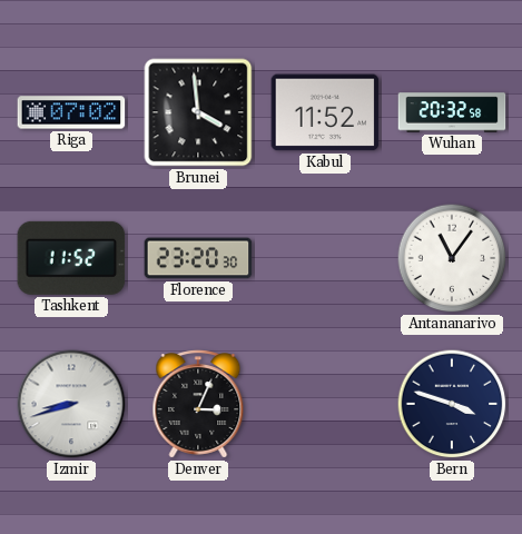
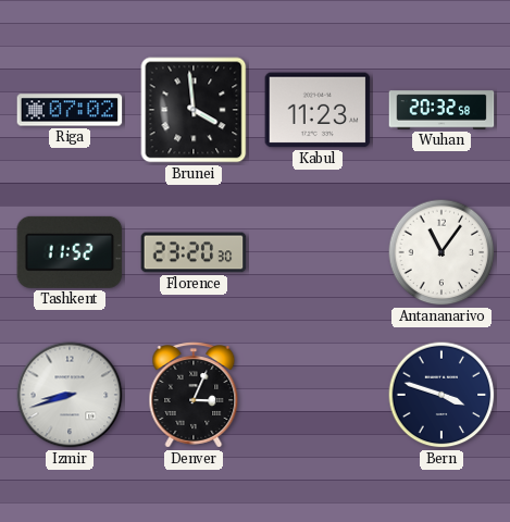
Kabul: 11:52 -> 11:23
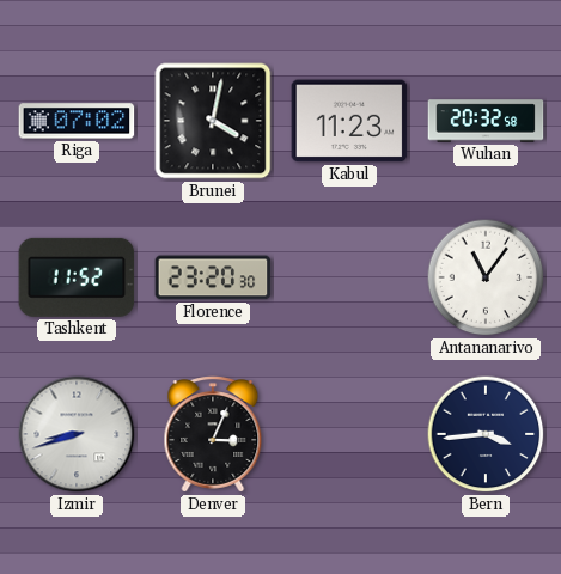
Brunei: 3:59 -> 4:02
Bern: 3:48 -> 3:44
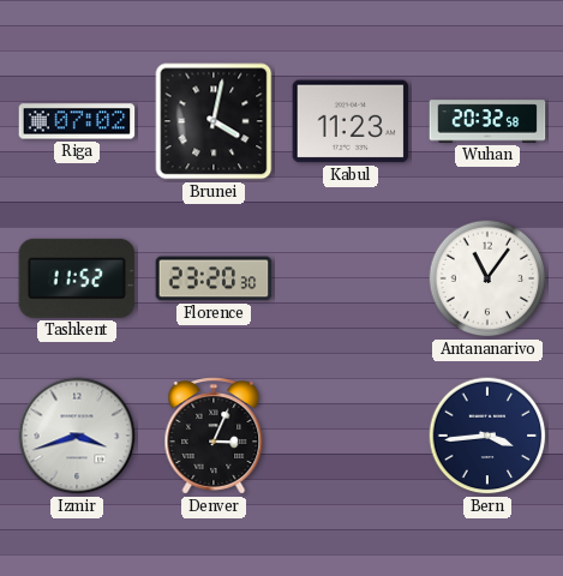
Izmir: 8:42 -> 3:42
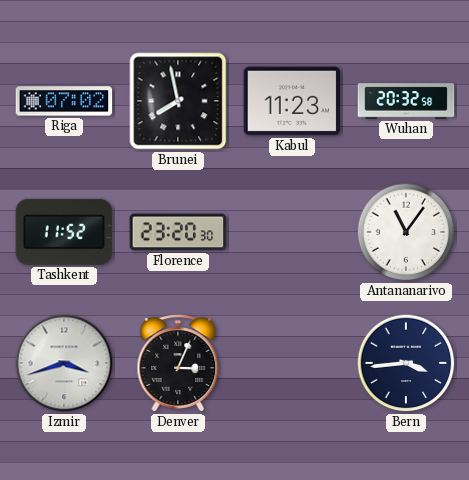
Brunei: 4:02 -> 7:58
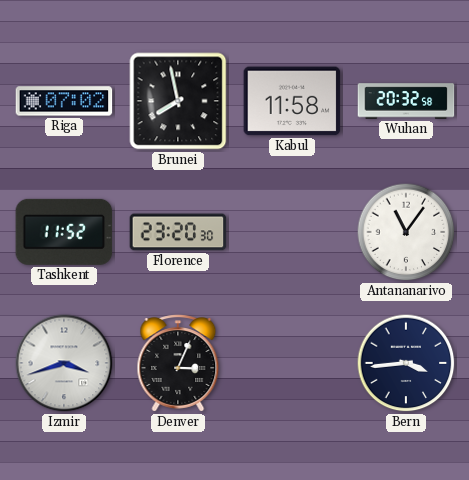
Kabul: 11:23 -> 11:58
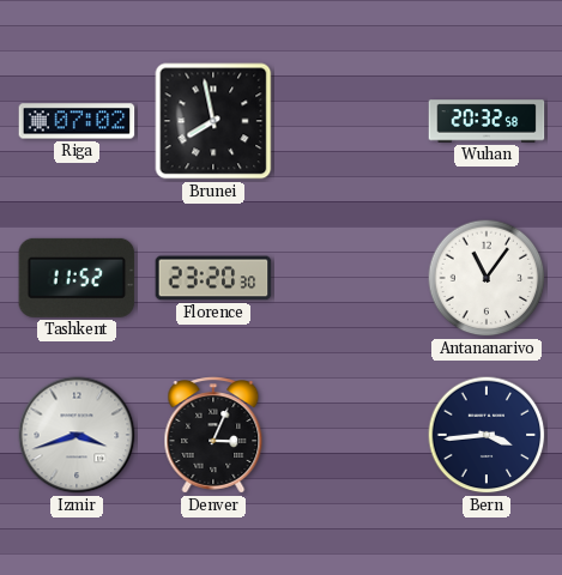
Kabul: 11:58 -> none
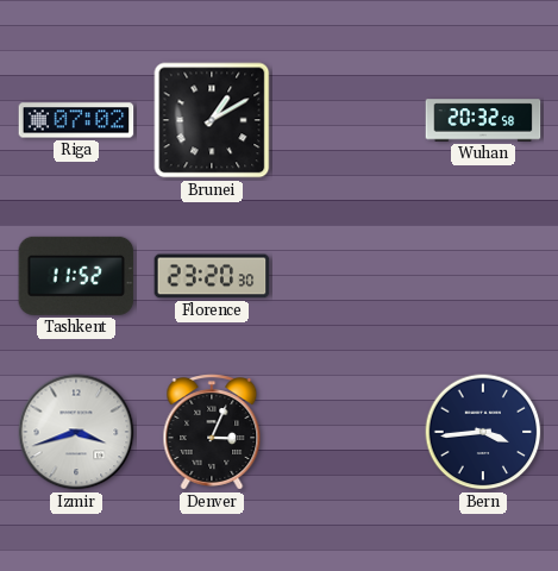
Brunei: 7:58 -> 1:10
Antananarivo: 11:06 -> none
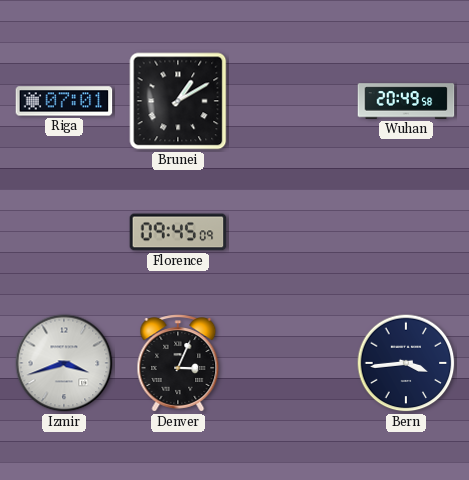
Riga: 07:02 -> 07:01
Wuhan: 20:32 -> 20:49
Tashkent: 11:52 -> none
Florence: 23:20 -> 09:45
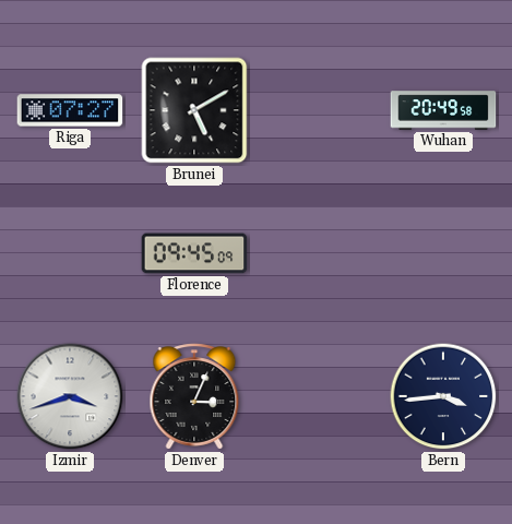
Riga: 07:01 -> 07:27
Brunei: 1:10 -> 5:10
